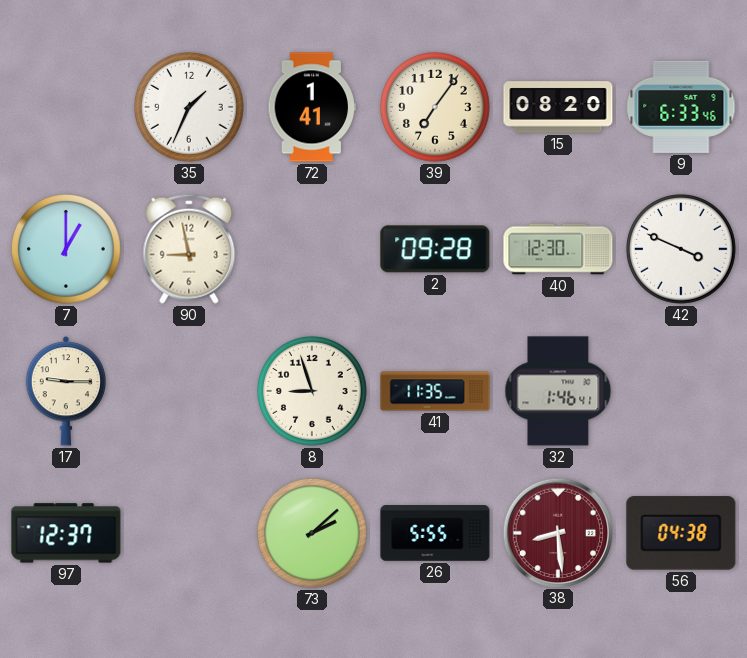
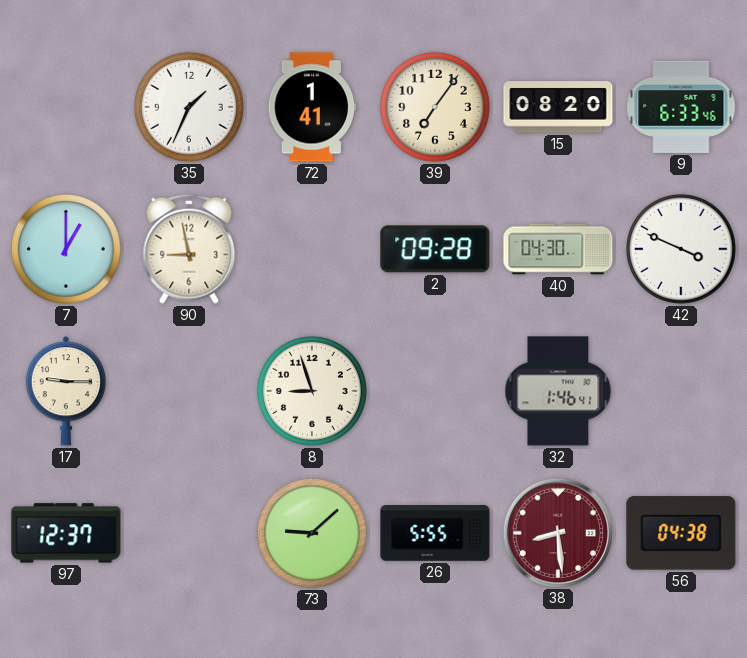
40: 12:30 -> 04:30
41: 11:35 -> none
73: 2:08 -> 9:08
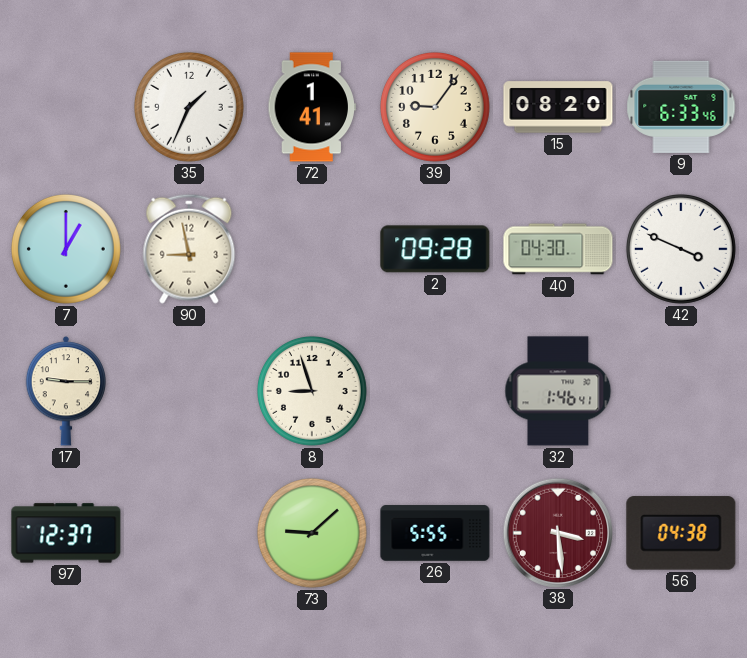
39: 7:06 -> 9:06
38: 8:29 -> 3:29
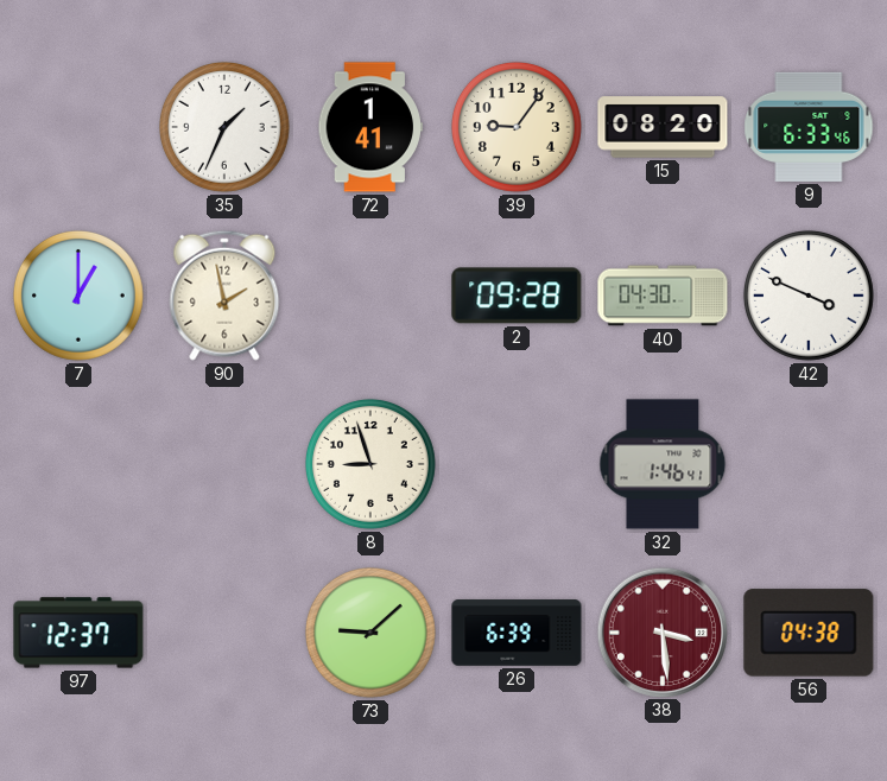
90: 8:58 -> 1:58
17: 9:15 -> none
26: 5:55 -> 6:39
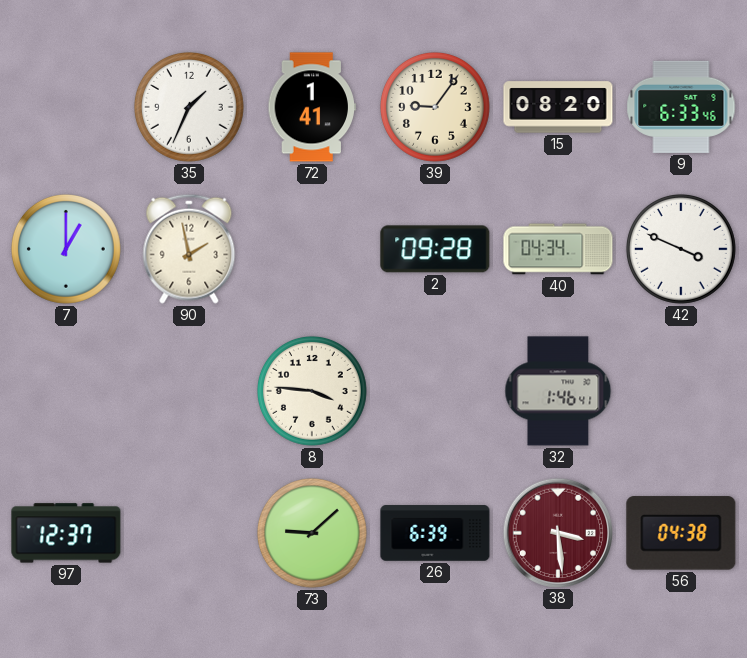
40: 04:30 -> 04:34
8: 8:57 -> 3:46
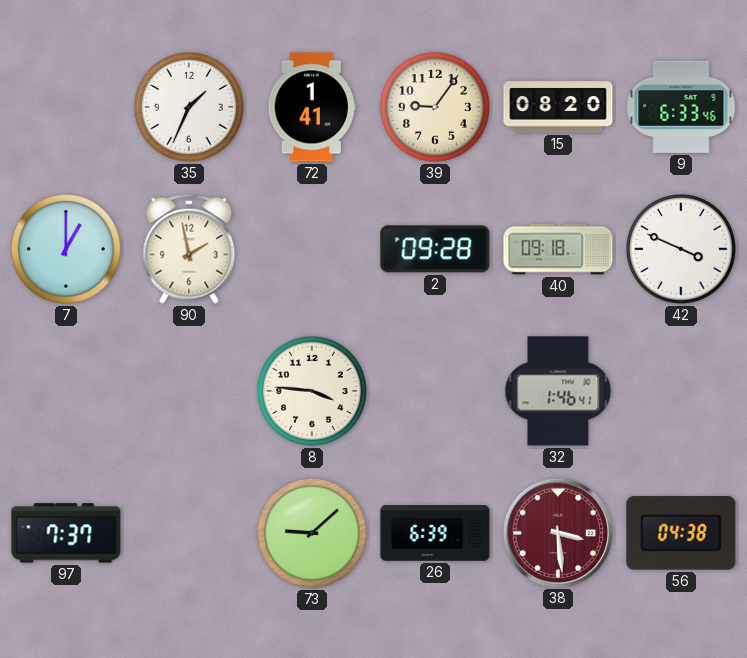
40: 04:34 -> 09:18
97: 12:37 -> 7:37
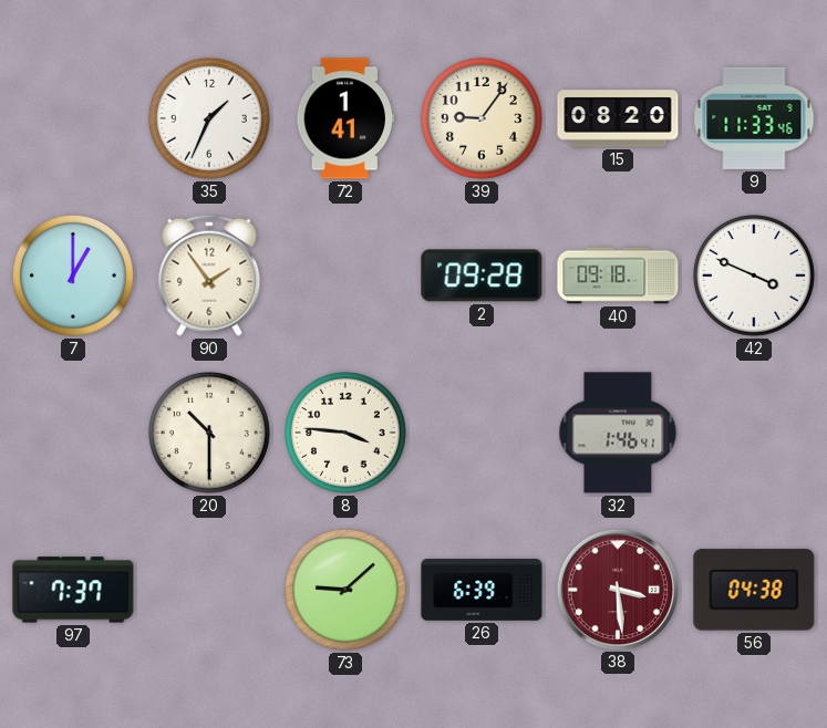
9: 6:33 -> 11:33
90: 1:58 -> 1:54
20: none -> 10:30
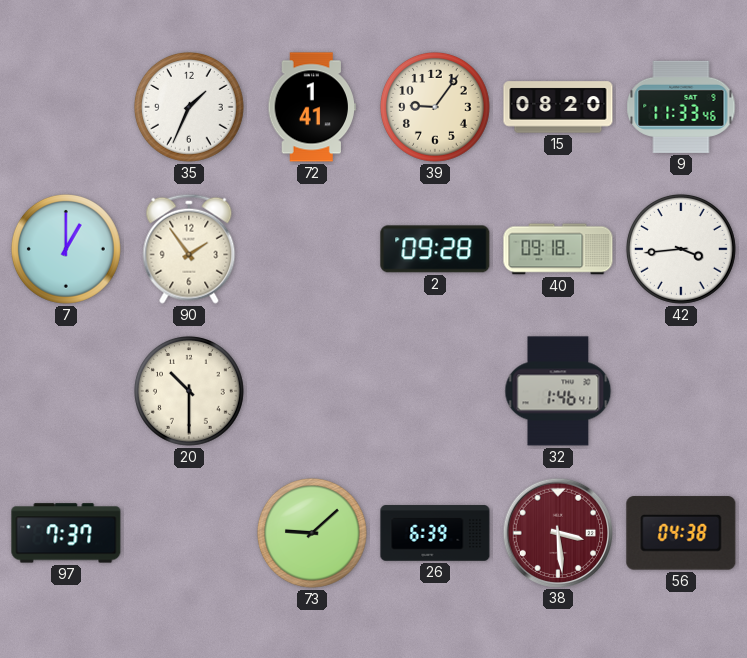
42: 3:49 -> 3:44
8: 3:46 -> none
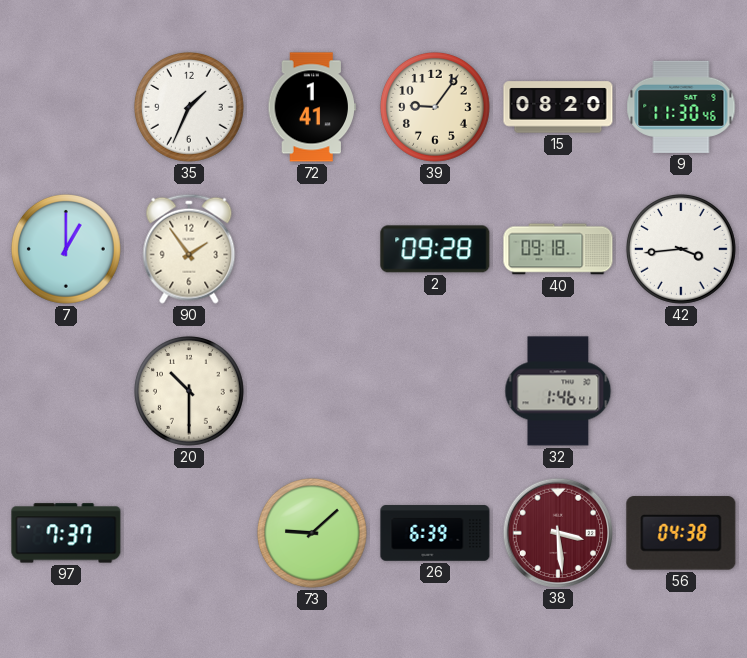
9: 11:33 -> 11:30
